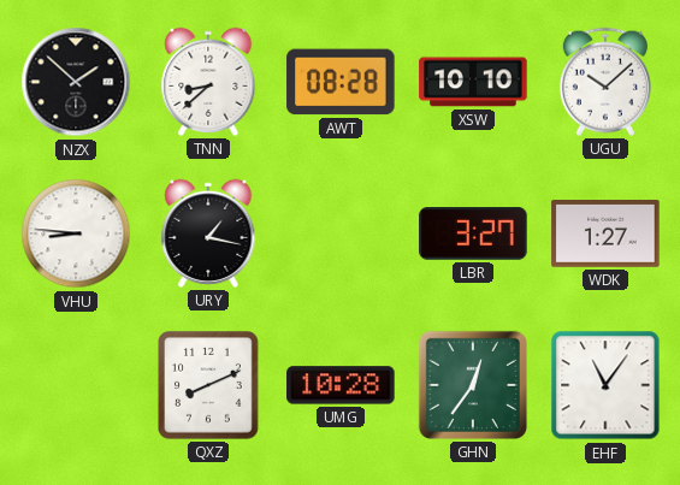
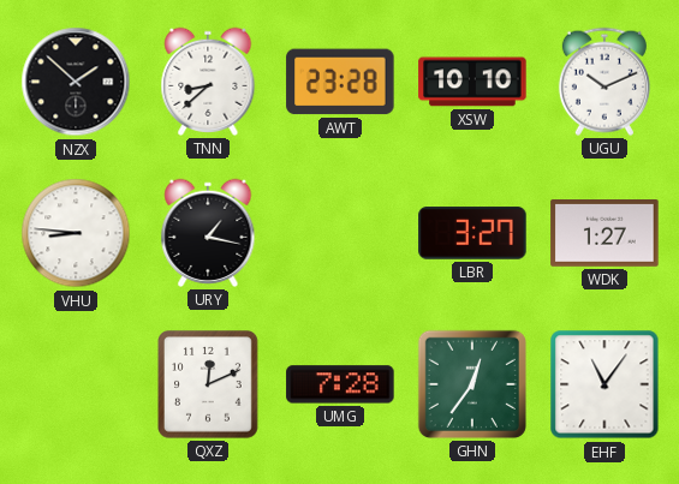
AWT: 08:28 -> 23:28
UGU: 10:08 -> 10:11
QXZ: 8:11 -> 12:11
UMG: 10:28 -> 7:28
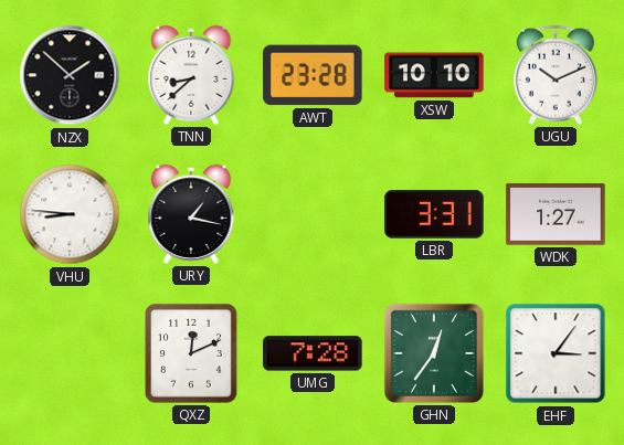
LBR: 3:27 -> 3:31
EHF: 11:06 -> 3:06
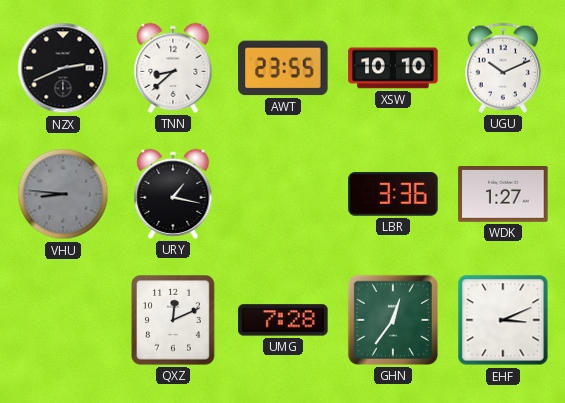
NZX: 1:52 -> 2:41
AWT: 23:28 -> 23:55
VHU dial: white -> grey
LBR: 3:31 -> 3:36
EHF: 3:06 -> 3:11
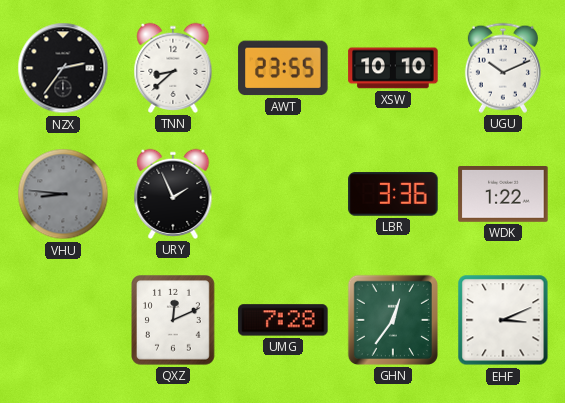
NZX: 2:41 -> 2:36
URY: 1:17 -> 1:56
WDK: 1:27 -> 1:22
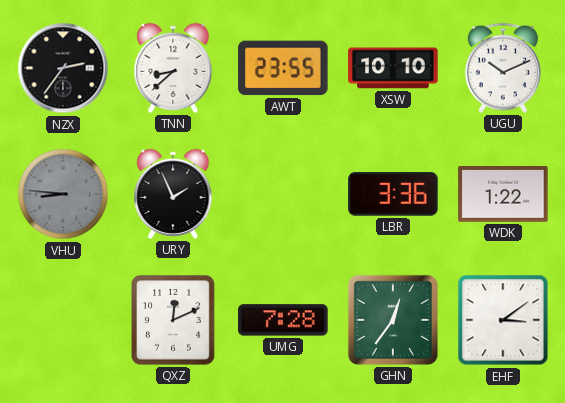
EHF: 3:11 -> 3:09
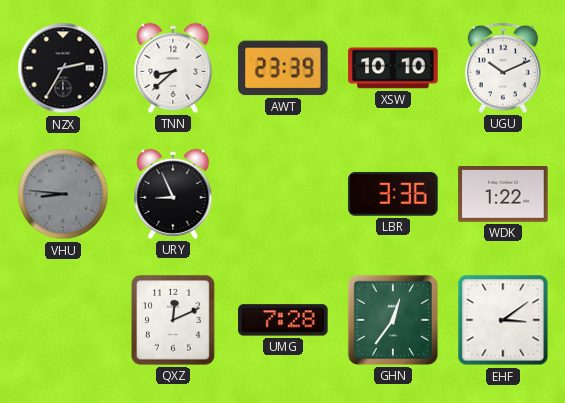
NZX: 2:36 -> 2:35
AWT: 23:55 -> 23:39
URY: 1:56 -> 8:56
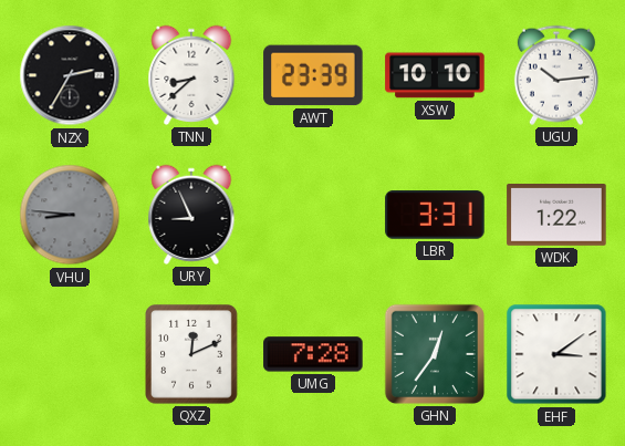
UGU: 10:11 -> 10:14
LBR: 3:36 -> 3:31
